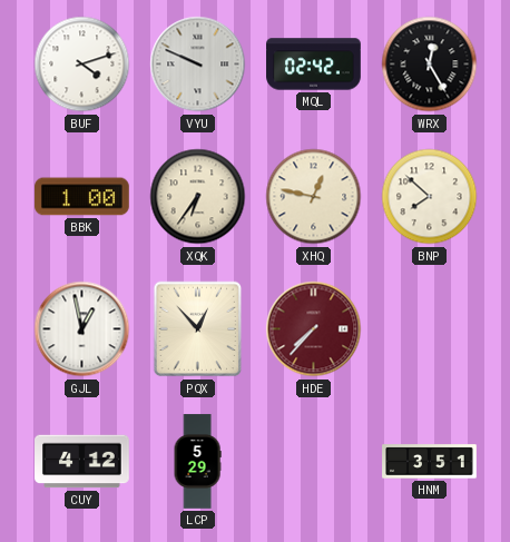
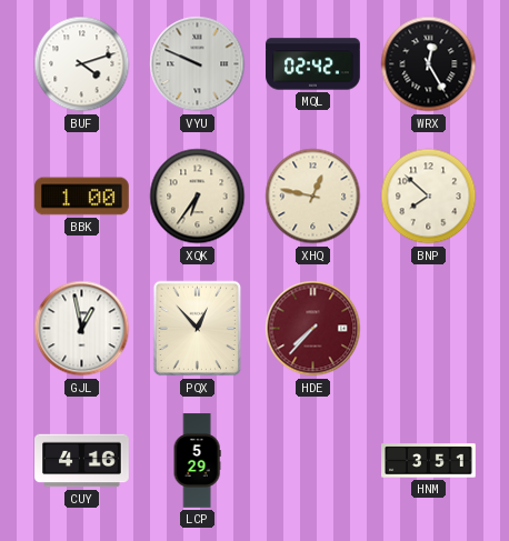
CUY: 4:12 -> 4:16
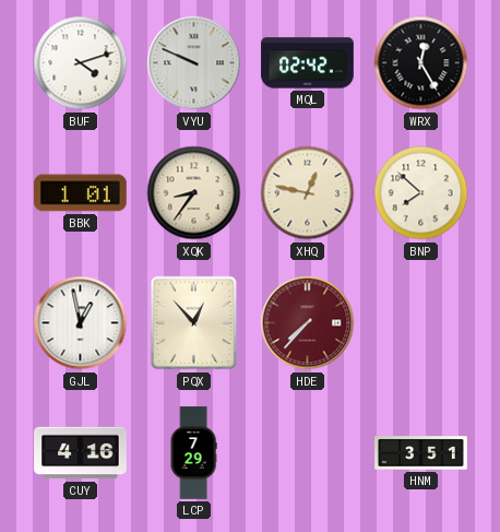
BBK: 1:00 -> 1:01
XQK: 6:36 -> 8:36
LCP: 5:29 -> 7:29
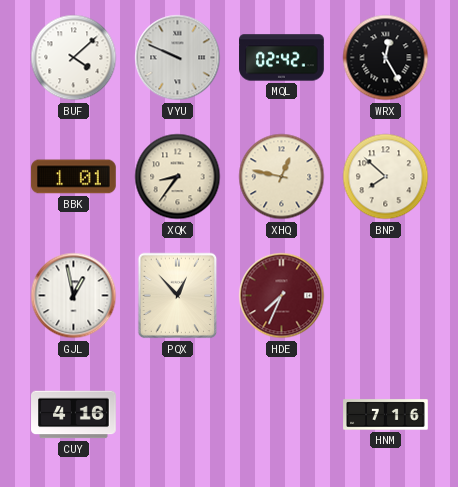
BUF: 4:12 -> 4:08
HDE: 7:37 -> 7:34
LCP: 7:29 -> none
HNM: 3:51 -> 7:16
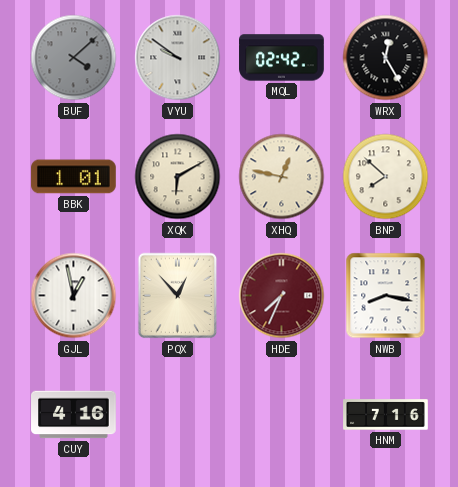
BUF dial: white -> grey
VYU: 9:49 -> 9:51
XQK: 8:36 -> 6:10
NWB: none -> 8:17
